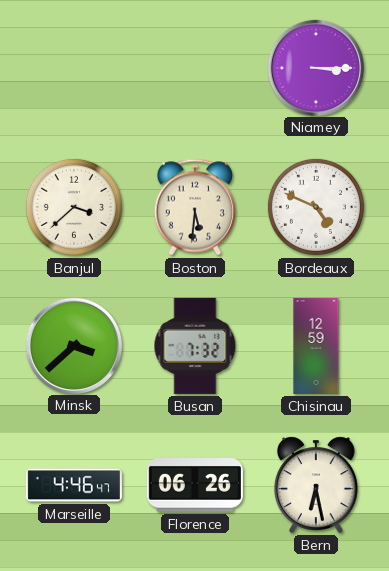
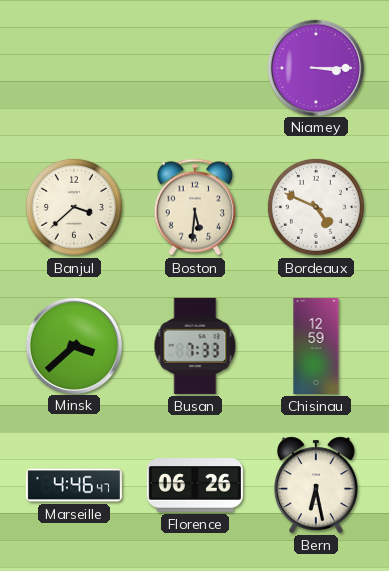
Busan: 7:32 -> 7:33
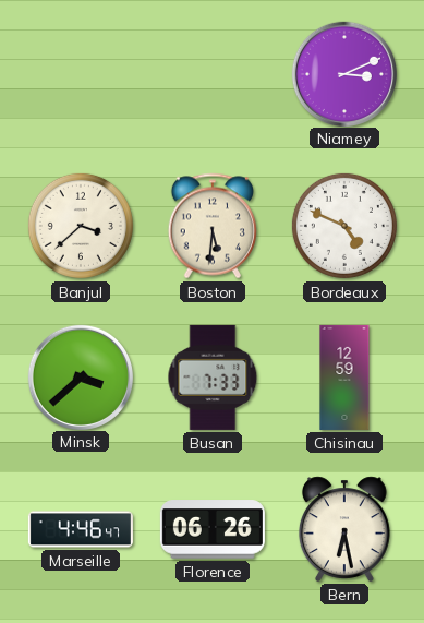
Niamey: 3:15 -> 3:11
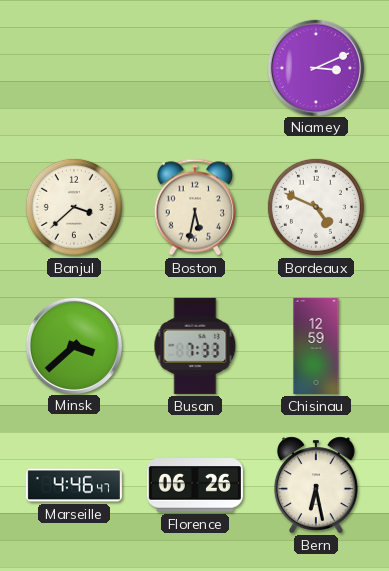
Boston: 5:31 -> 5:32
